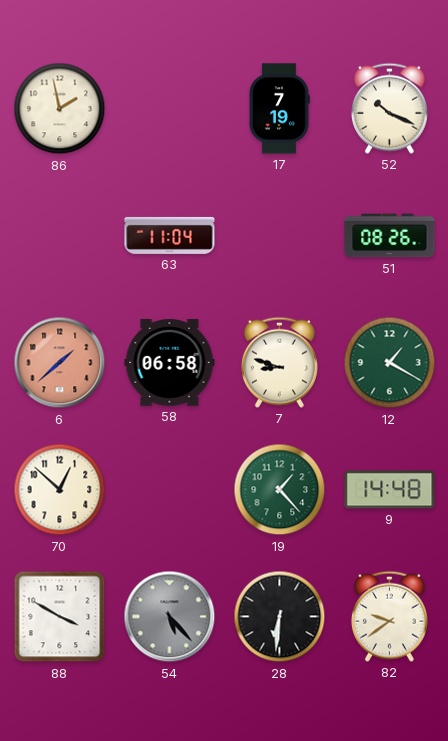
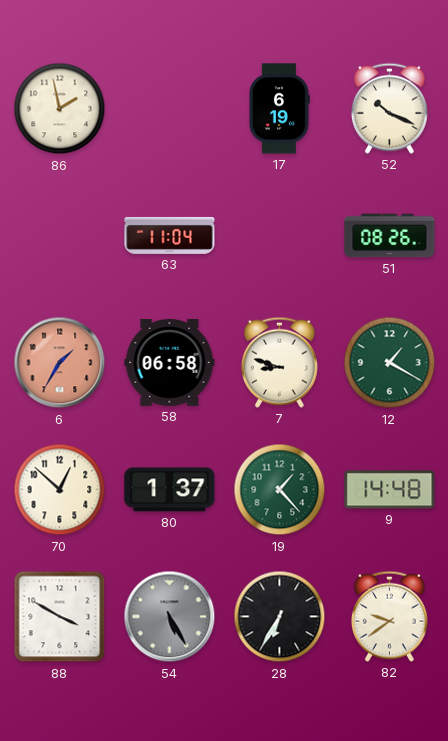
17: 7:19 -> 6:19
6: 1:38 -> 1:35
80: none -> 1:37
54: 5:23 -> 5:25
28: 6:31 -> 6:35
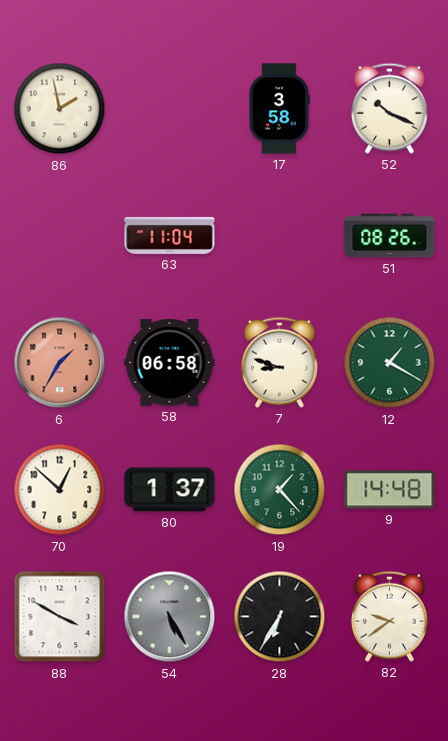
17: 6:19 -> 3:58
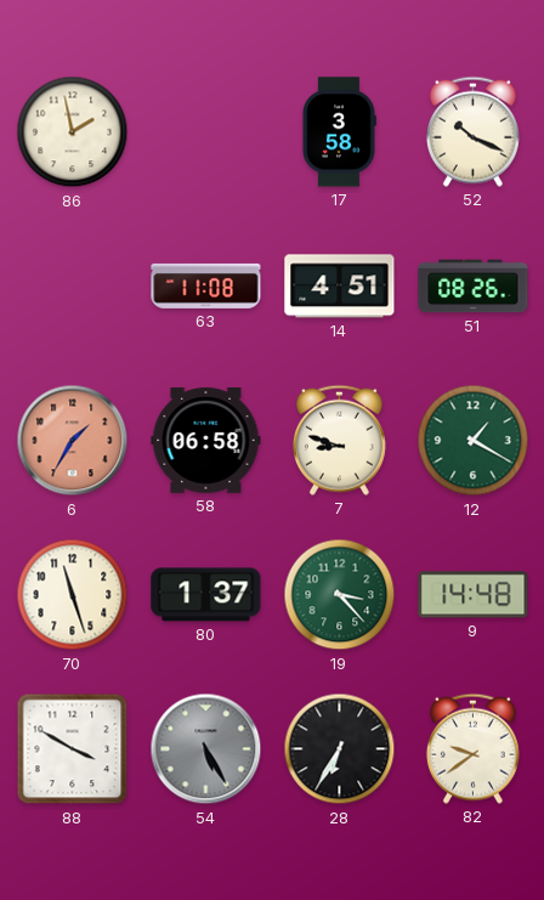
63: 11:04 -> 11:08
14: none -> 4:51
70: 12:52 -> 11:27
19: 1:23 -> 3:23
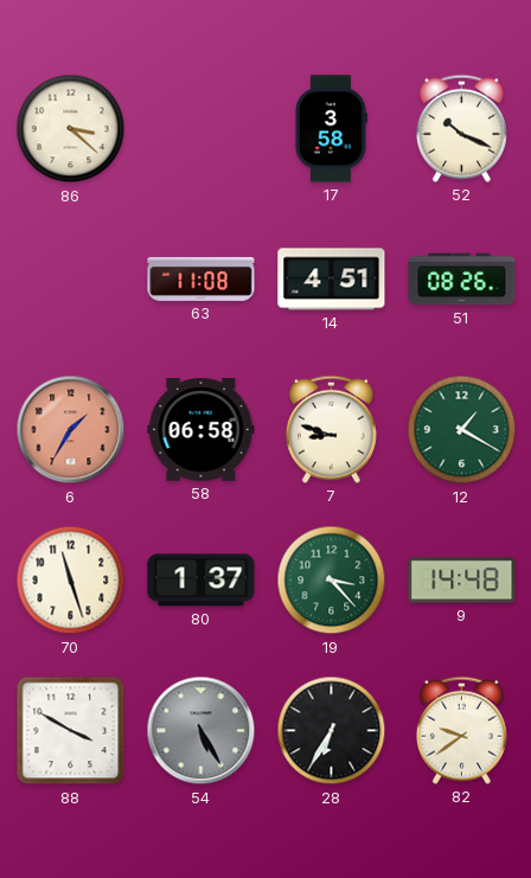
86: 1:58 -> 3:22
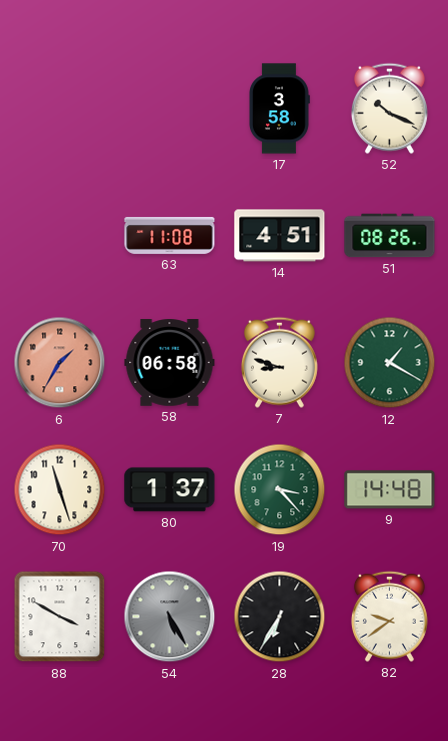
86: 3:22 -> none
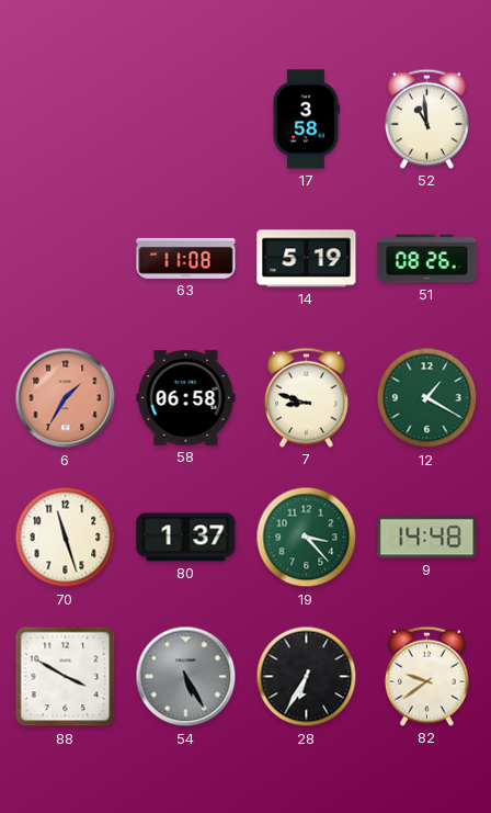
52: 10:19 -> 10:59
14: 4:51 -> 5:19
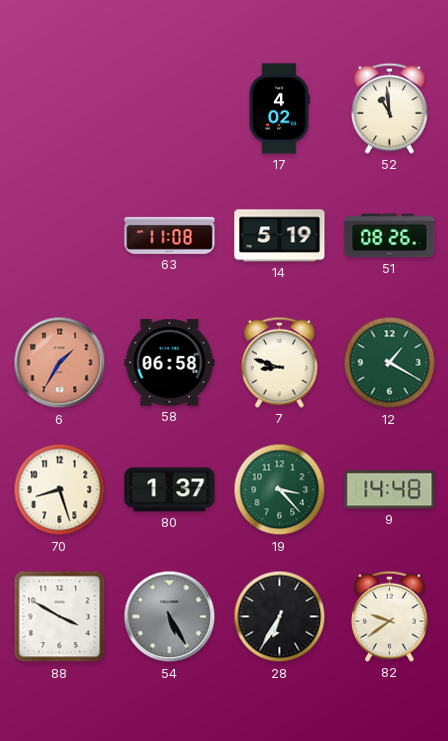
17: 3:58 -> 4:02
70: 11:27 -> 8:27
